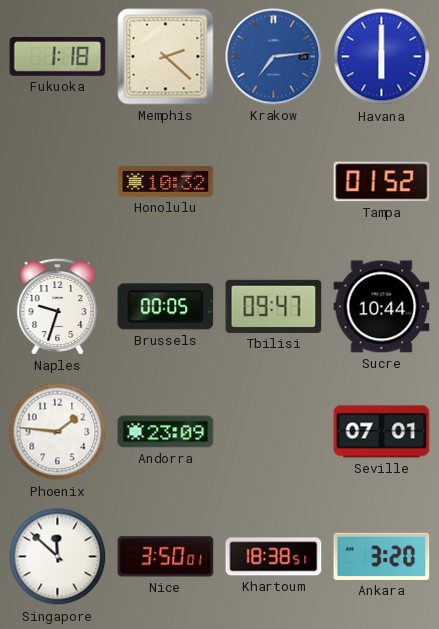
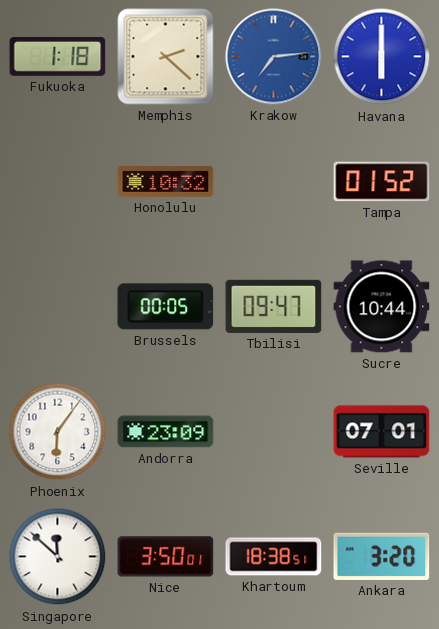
Naples: 9:33 -> none
Phoenix: 1:46 -> 6:06
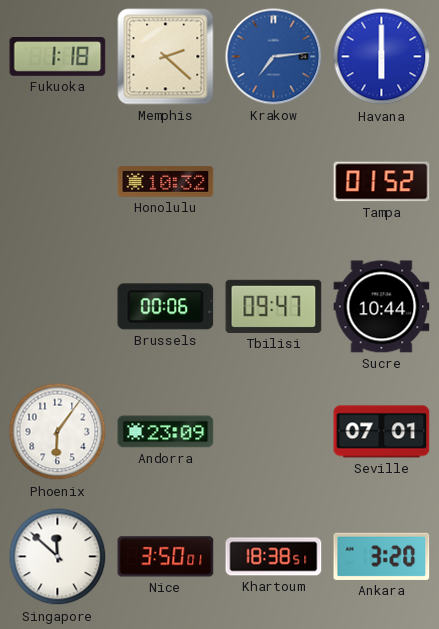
Brussels: 00:05 -> 00:06
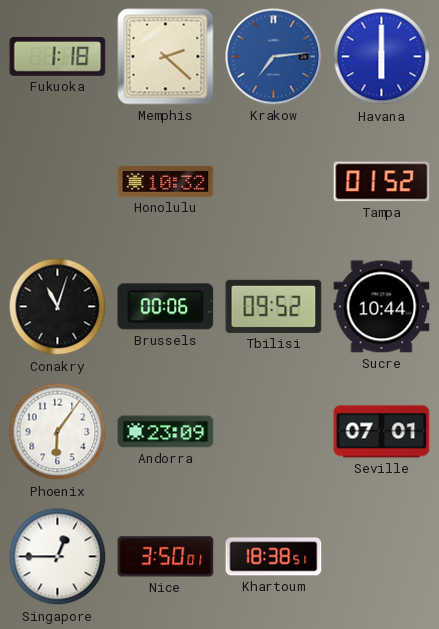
Conakry: none -> 11:03
Tbilisi: 09:47 -> 09:52
Singapore: 11:52 -> 12:45
Ankara: 3:20 -> none
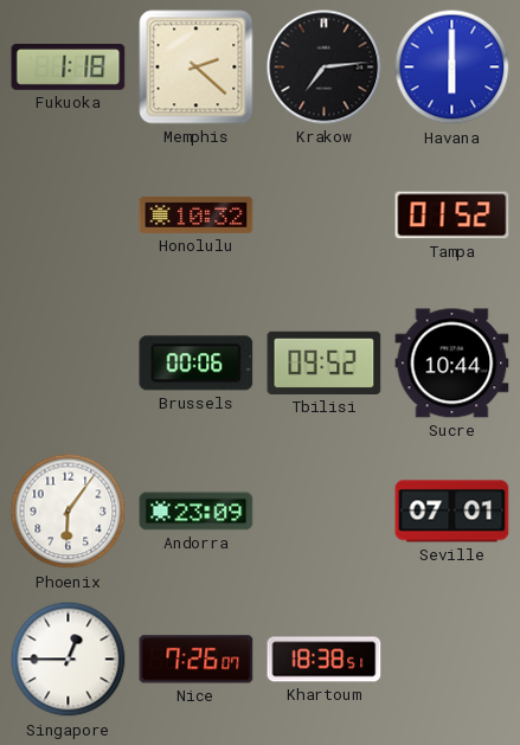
Krakow dial: blue -> black
Conakry: 11:03 -> none
Nice: 3:50 -> 7:26
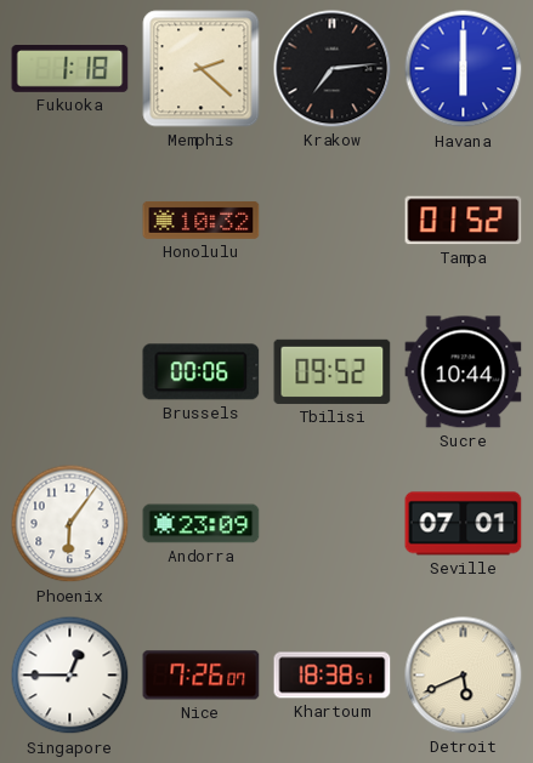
Detroit: none -> 5:41
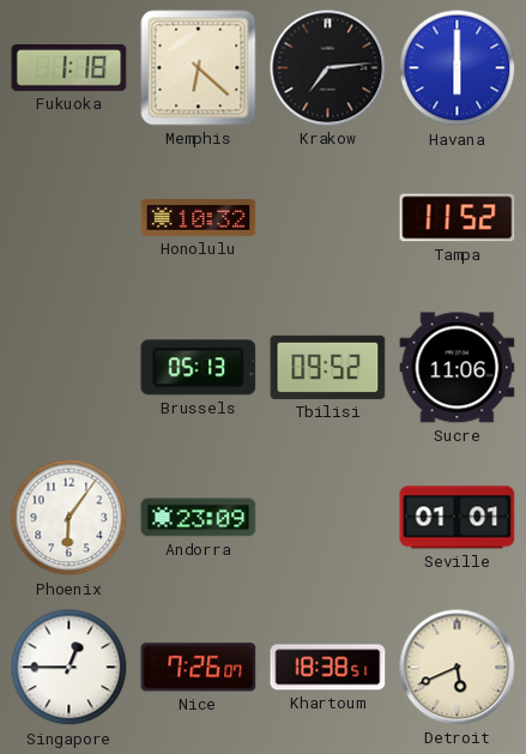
Memphis: 2:22 -> 6:22
Tampa: 01:52 -> 11:52
Brussels: 00:06 -> 05:13
Sucre: 10:44 -> 11:06
Seville: 07:01 -> 01:01
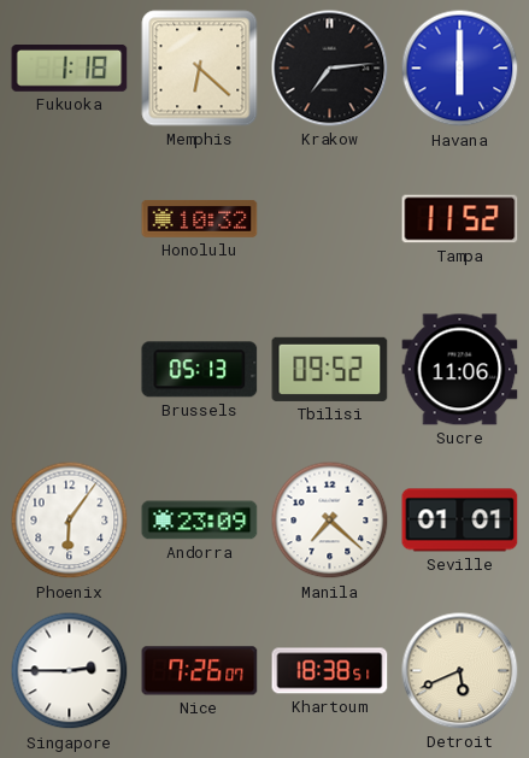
Manila: none -> 7:22
Singapore: 12:45 -> 2:45
